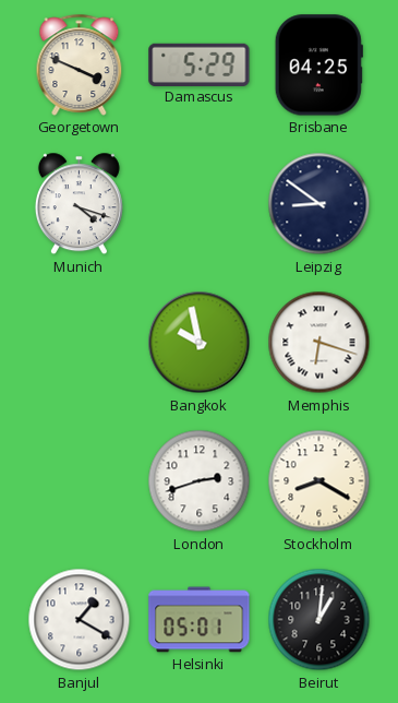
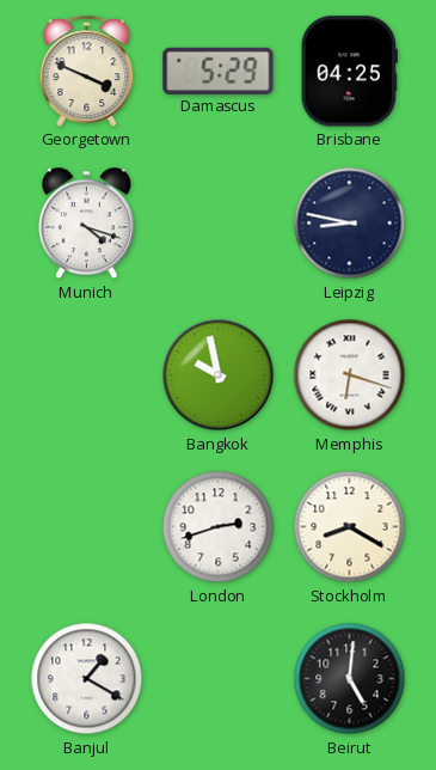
Leipzig: 8:51 -> 8:47
Helsinki: 05:01 -> none
Beirut: 1:01 -> 5:01
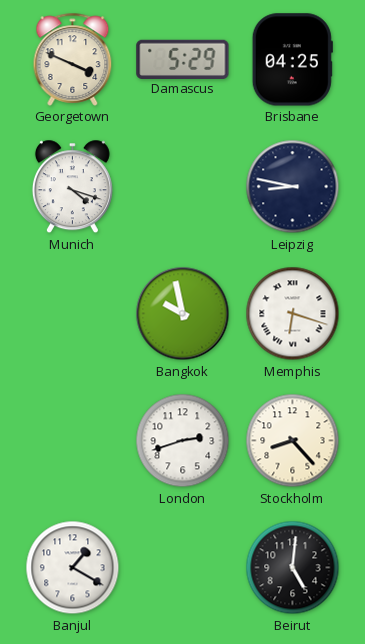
Stockholm: 8:20 -> 8:23
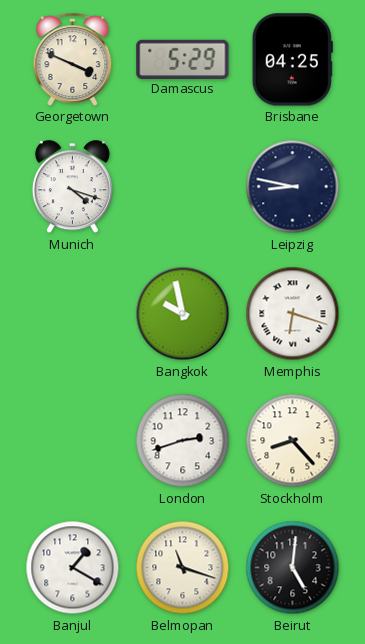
Belmopan: none -> 11:18
